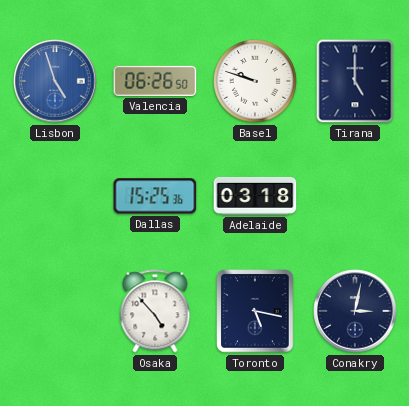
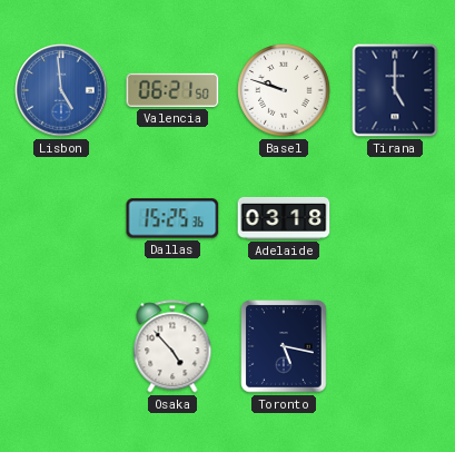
Lisbon: 4:57 -> 4:59
Valencia: 06:26 -> 06:21
Conakry: 3:02 -> none
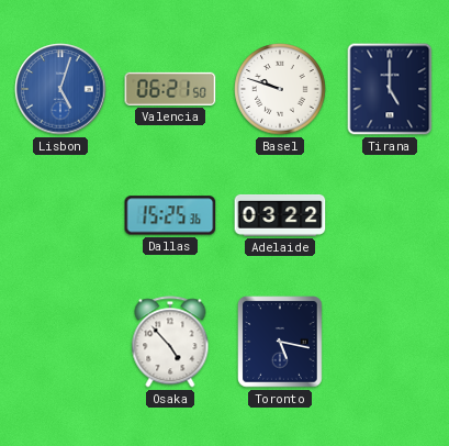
Lisbon: 4:59 -> 5:03
Adelaide: 03:18 -> 03:22
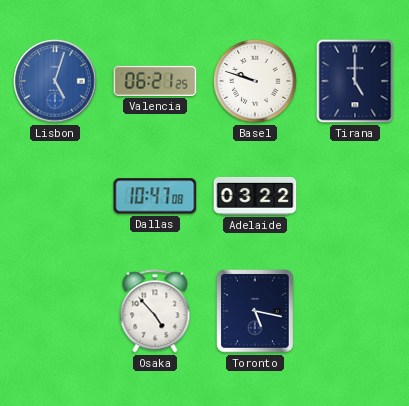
Valencia: 06:21:50 -> 06:21:25
Dallas: 15:25 -> 10:47
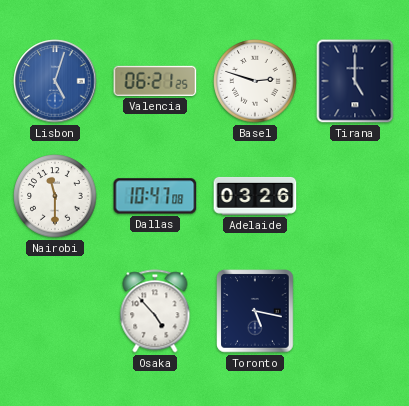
Basel: 9:48 -> 2:48
Nairobi: none -> 11:30
Adelaide: 03:22 -> 03:26
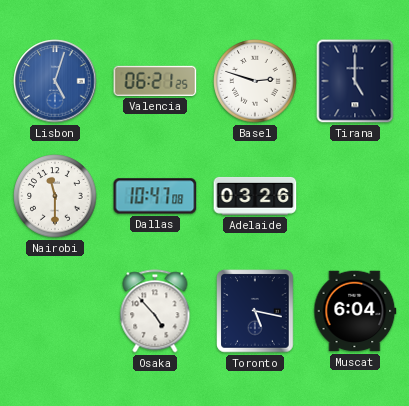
Muscat: none -> 6:04
